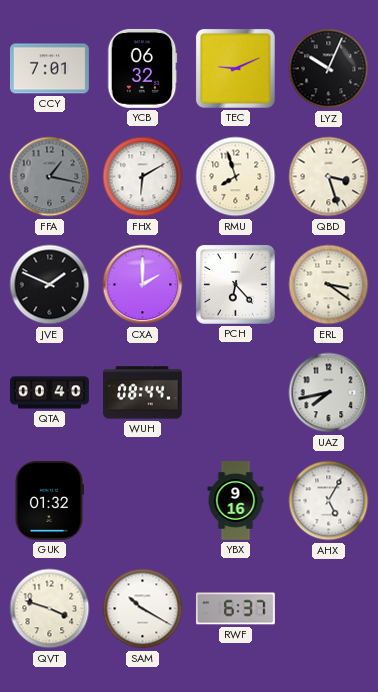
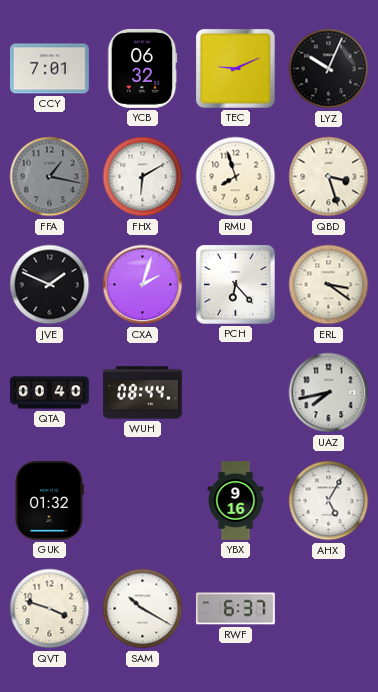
CXA: 2:00 -> 2:03
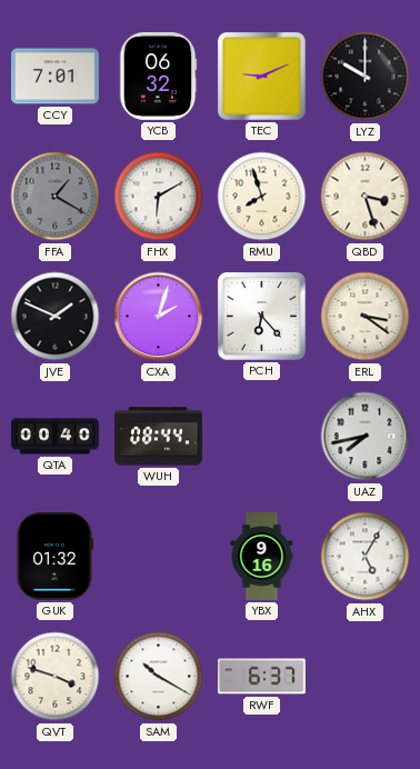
LYZ: 10:04 -> 10:00
FFA: 1:17 -> 1:20
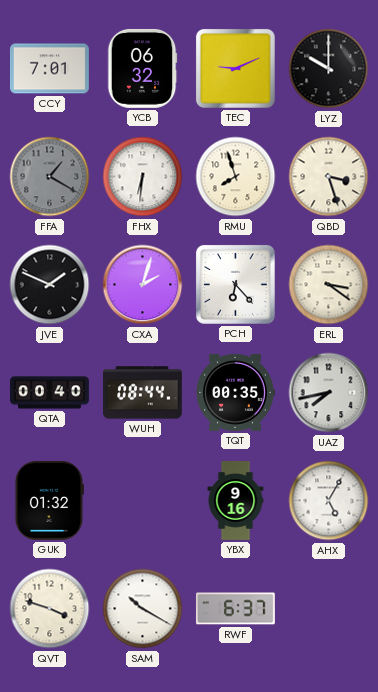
FHX: 6:10 -> 6:31
TQT: none -> 00:35
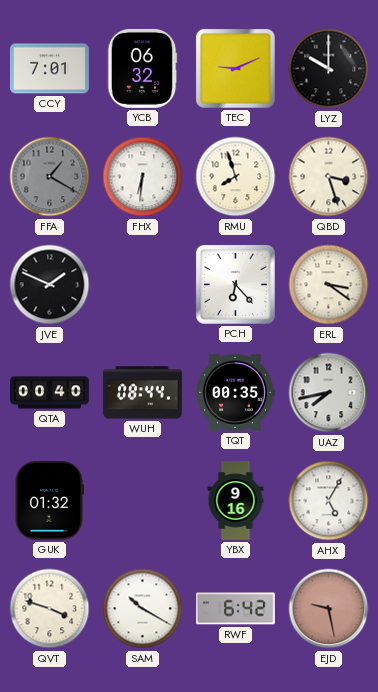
CXA: 2:03 -> none
RWF: 6:37 -> 6:42
EJD: none -> 9:28
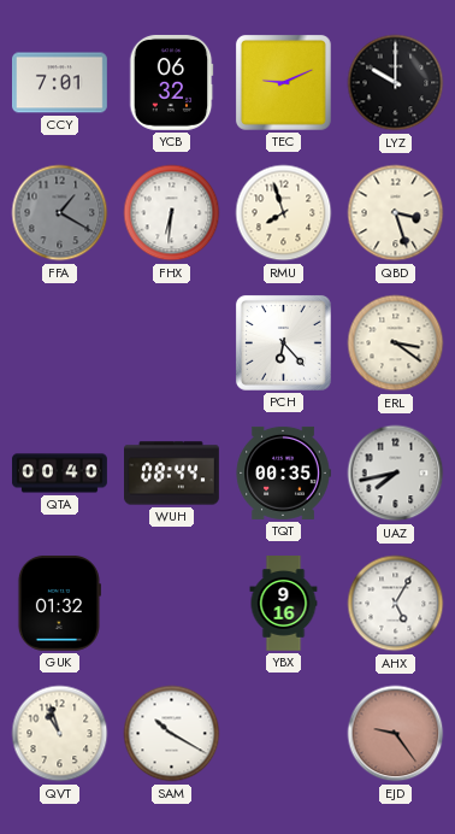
JVE: 1:49 -> none
QVT: 3:48 -> 10:57
RWF: 6:42 -> none
EJD: 9:28 -> 9:24
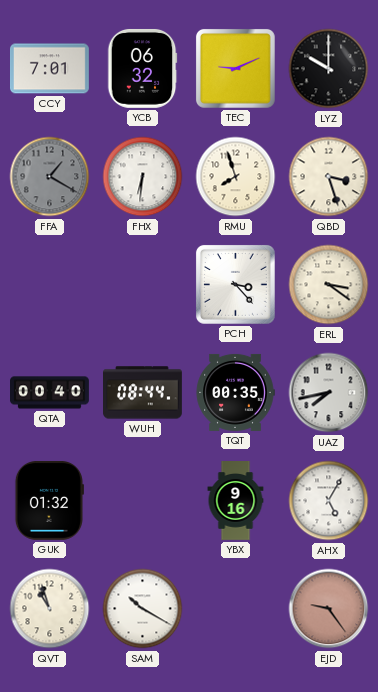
PCH: 6:23 -> 3:23
